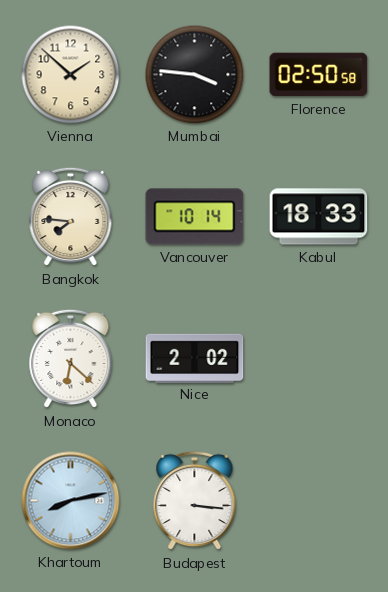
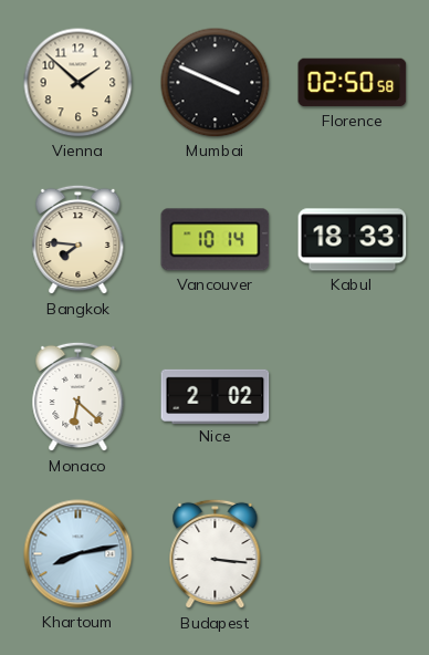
Mumbai: 3:46 -> 3:49
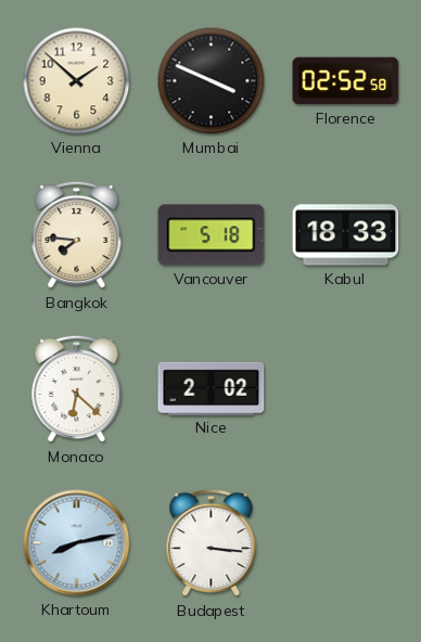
Florence: 02:50 -> 02:52
Vancouver: 10:14 -> 5:18
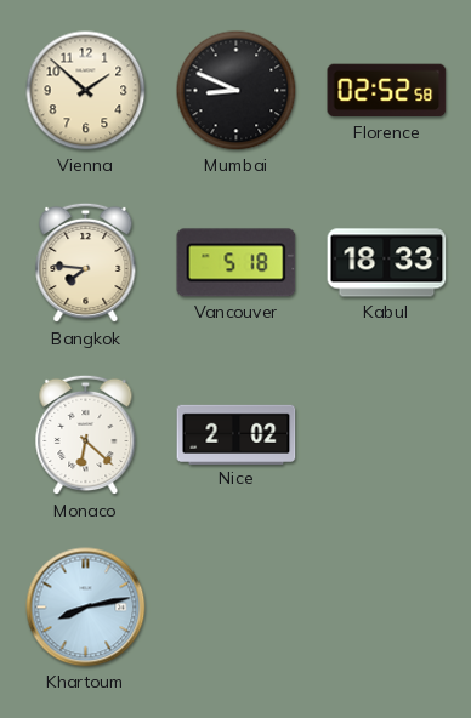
Mumbai: 3:49 -> 8:49
Budapest: 3:16 -> none
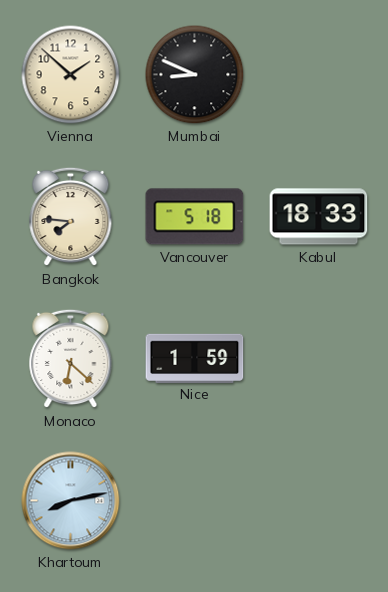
Florence: 02:52 -> none
Nice: 2:02 -> 1:59
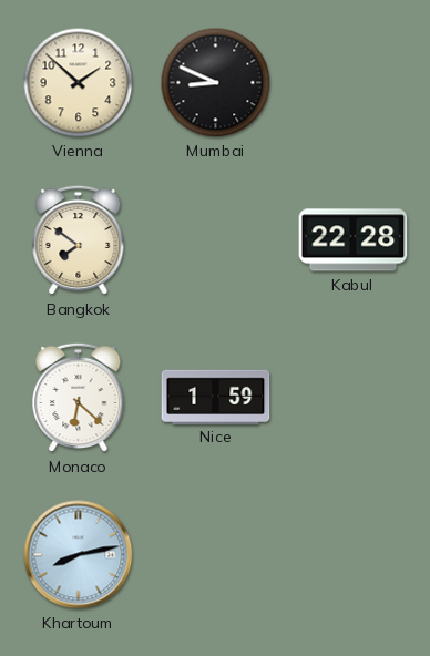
Bangkok: 7:46 -> 7:51
Vancouver: 5:18 -> none
Kabul: 18:33 -> 22:28
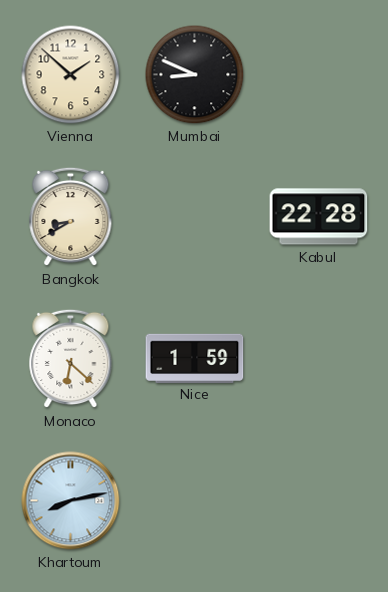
Bangkok: 7:51 -> 8:40
